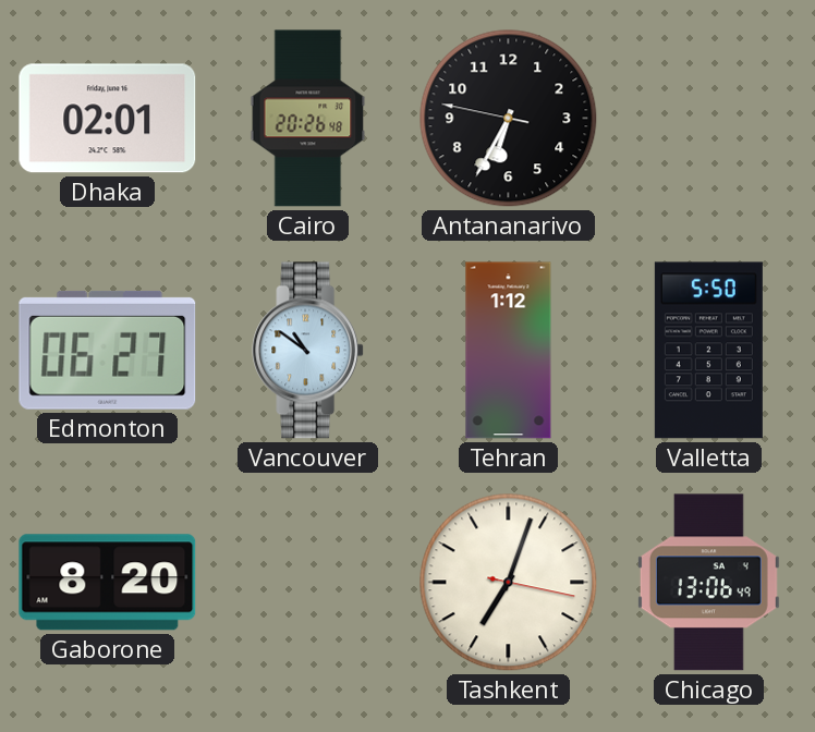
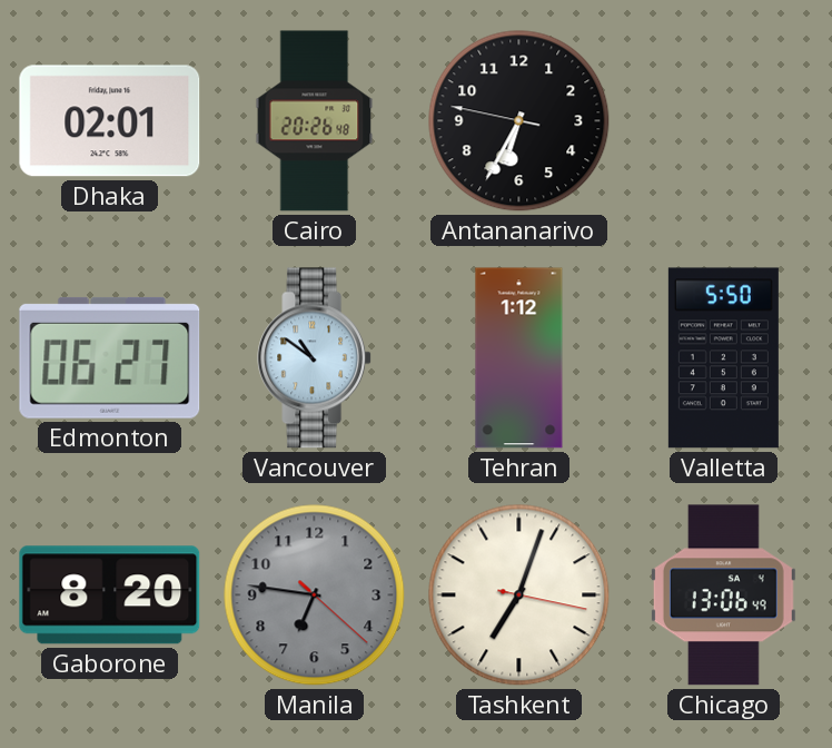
Manila: none -> 6:46
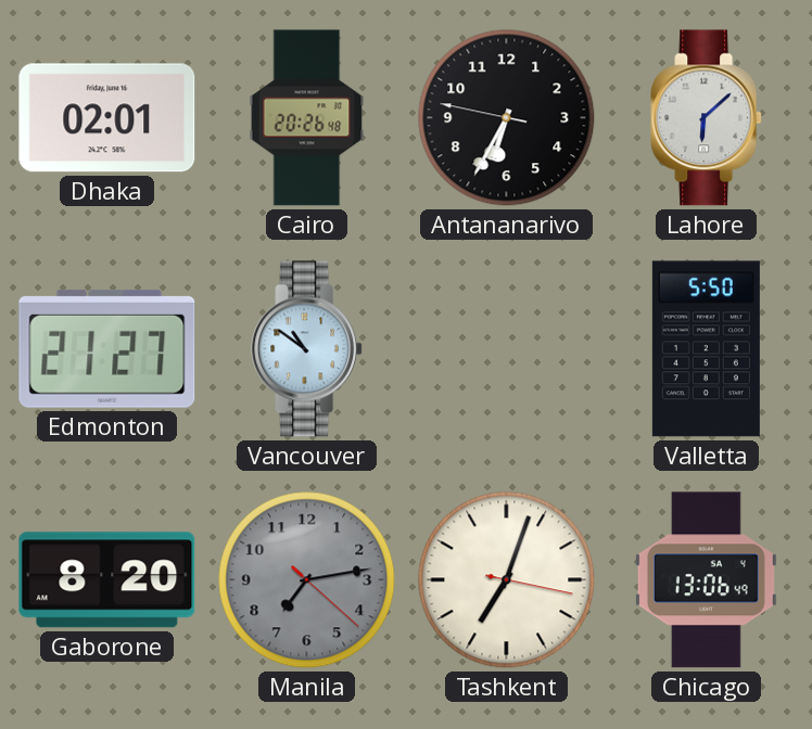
Lahore: none -> 6:08
Edmonton: 06:27 -> 21:27
Tehran: 1:12 -> none
Manila: 6:46 -> 7:13
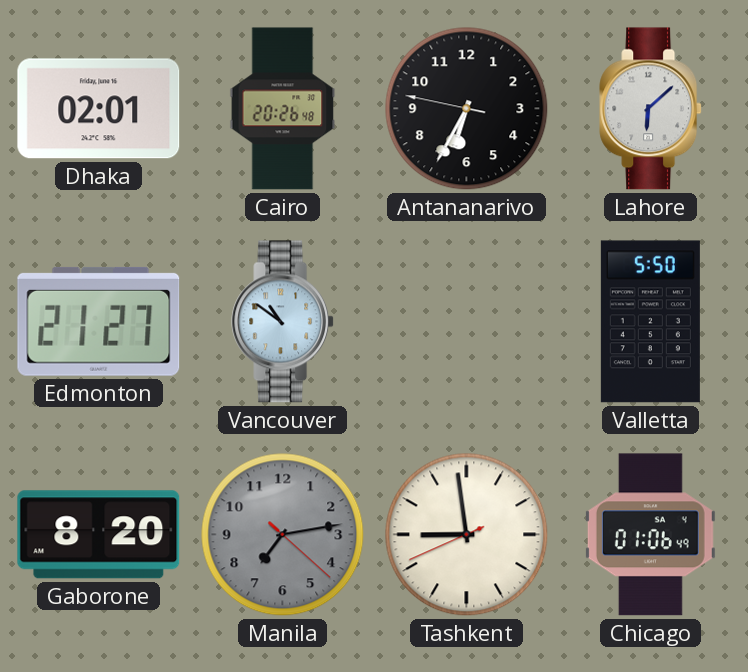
Tashkent: 7:03 -> 8:58
Chicago: 13:06 -> 01:06
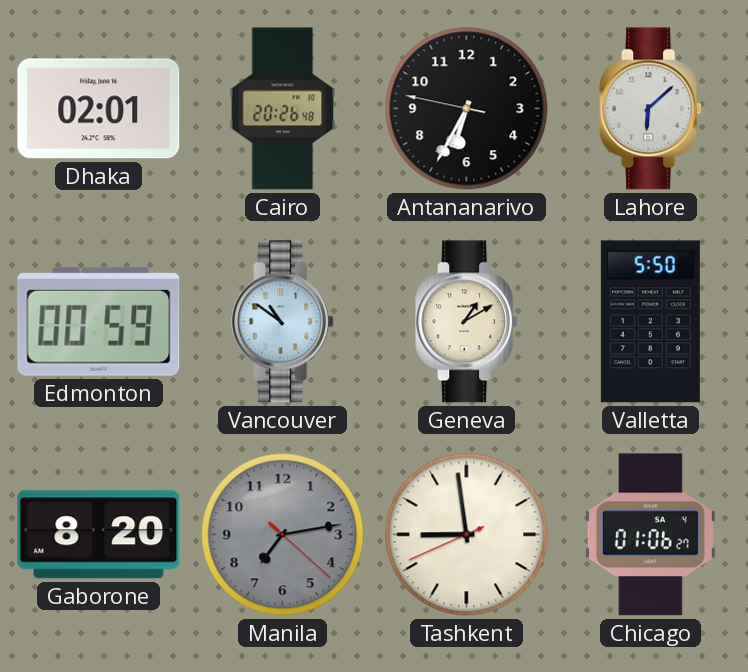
Edmonton: 21:27 -> 00:59
Geneva: none -> 1:10
Chicago: 01:06:49 -> 01:06:27
